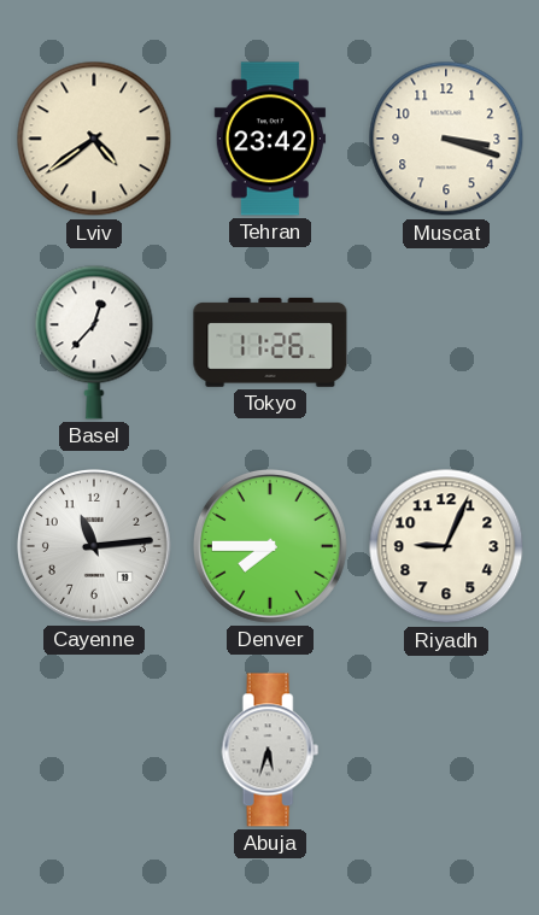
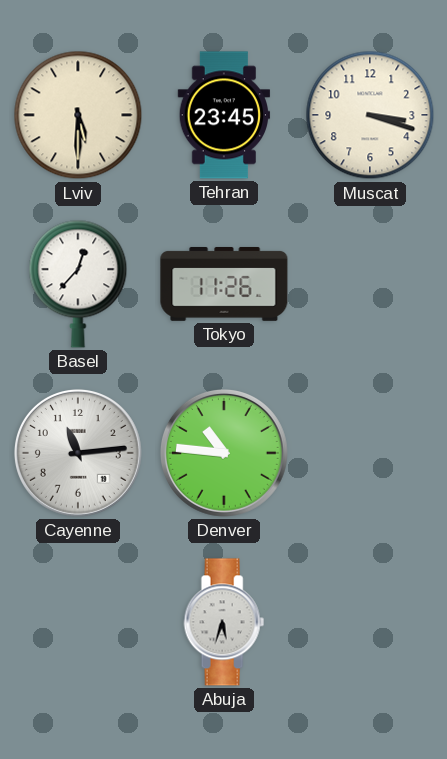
Lviv: 4:39 -> 5:30
Tehran: 23:42 -> 23:45
Denver: 7:45 -> 10:46
Riyadh: 9:04 -> none
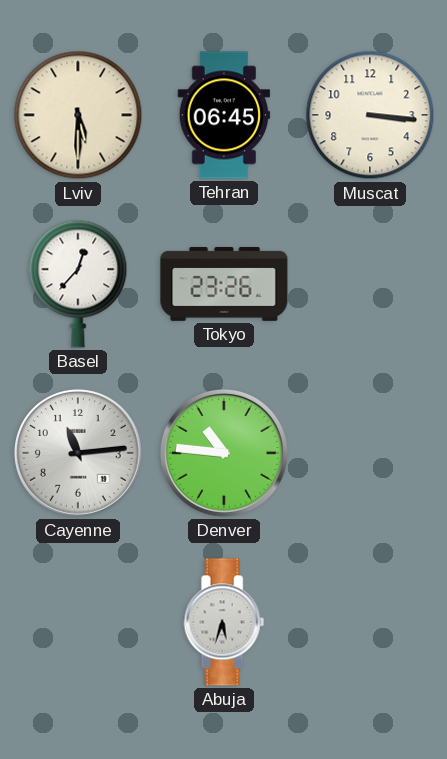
Tehran: 23:45 -> 06:45
Muscat: 3:18 -> 3:16
Tokyo: 11:26 -> 23:26
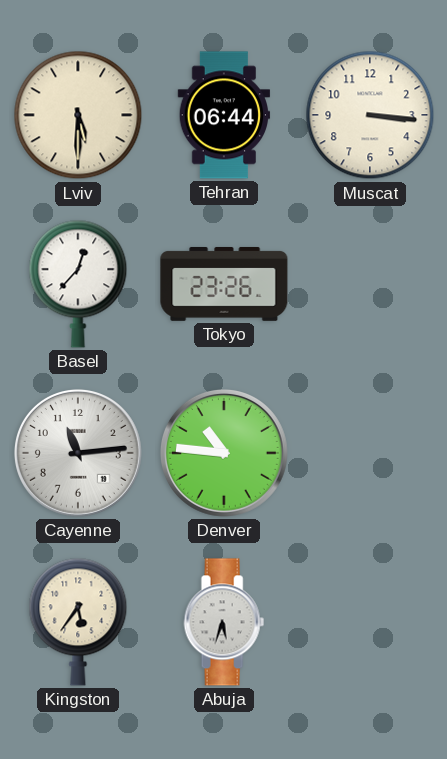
Tehran: 06:45 -> 06:44
Kingston: none -> 5:36
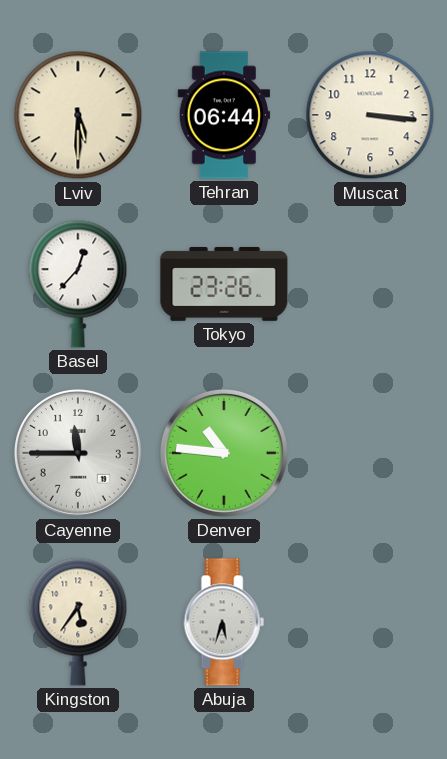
Cayenne: 11:14 -> 11:45
